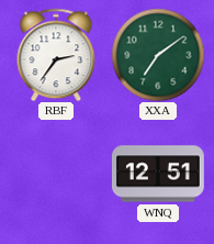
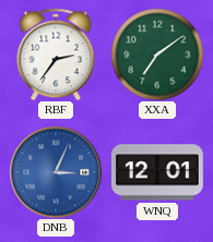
DNB: none -> 3:04
WNQ: 12:51 -> 12:01
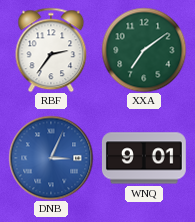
WNQ: 12:01 -> 9:01
